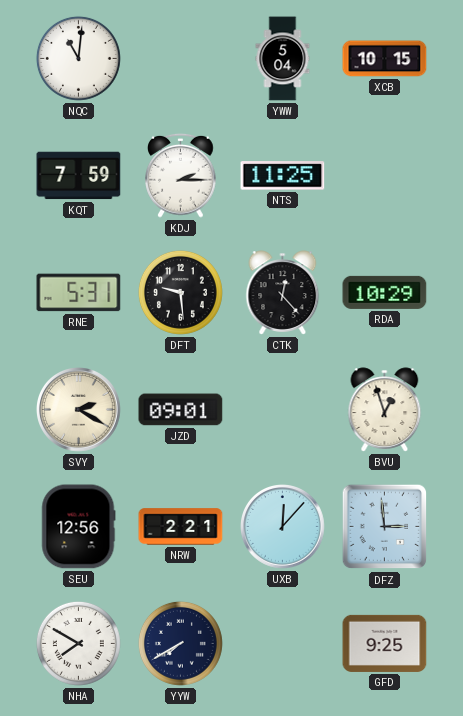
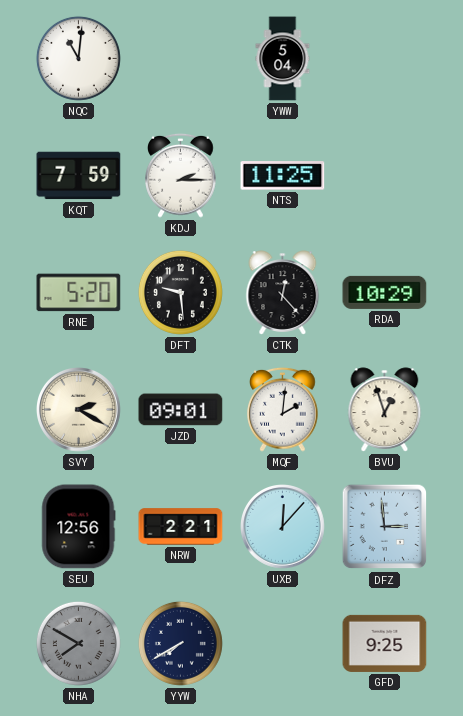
XCB: 10:15 -> none
RNE: 5:31 -> 5:20
MQF: none -> 2:01
NHA dial: white -> grey
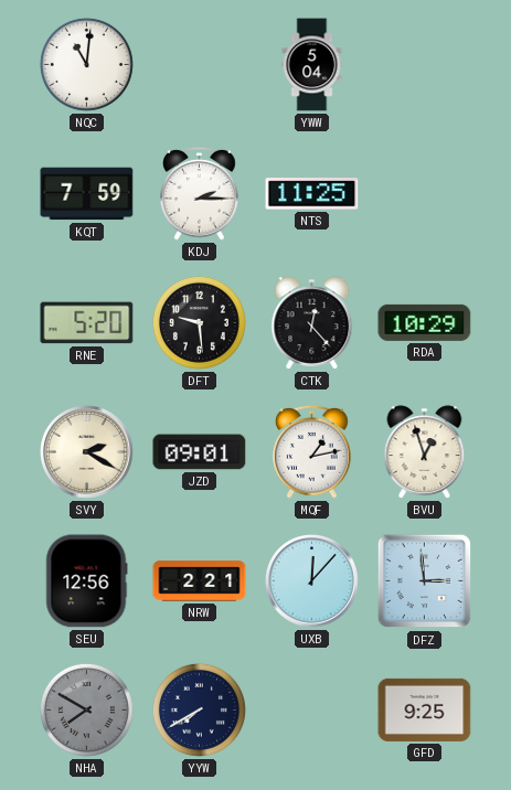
MQF: 2:01 -> 1:13
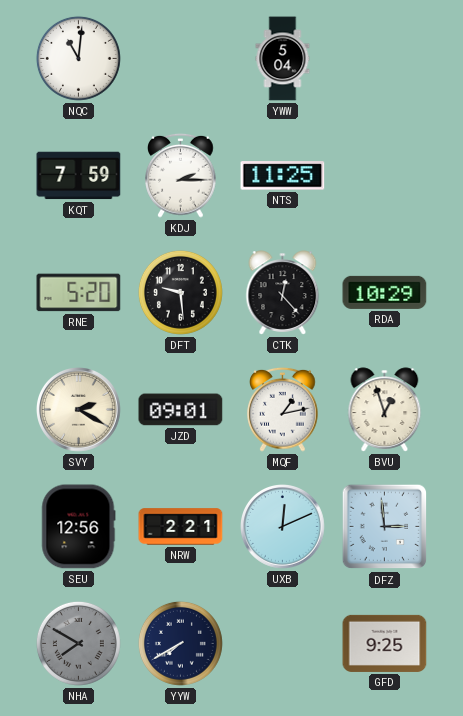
UXB: 12:07 -> 12:11
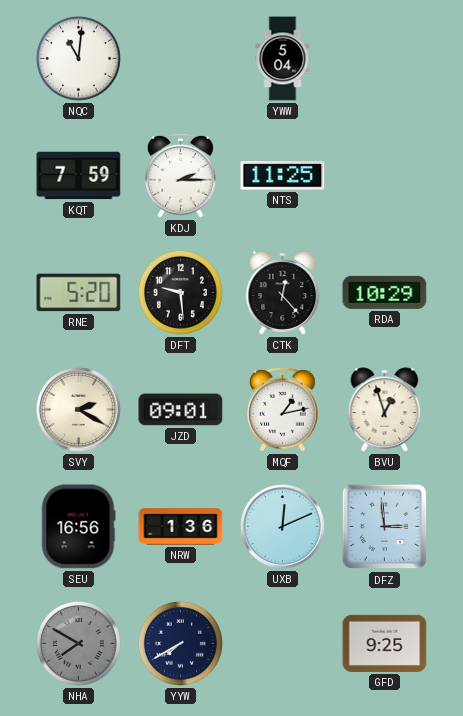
SEU: 12:56 -> 16:56
NRW: 2:21 -> 1:36
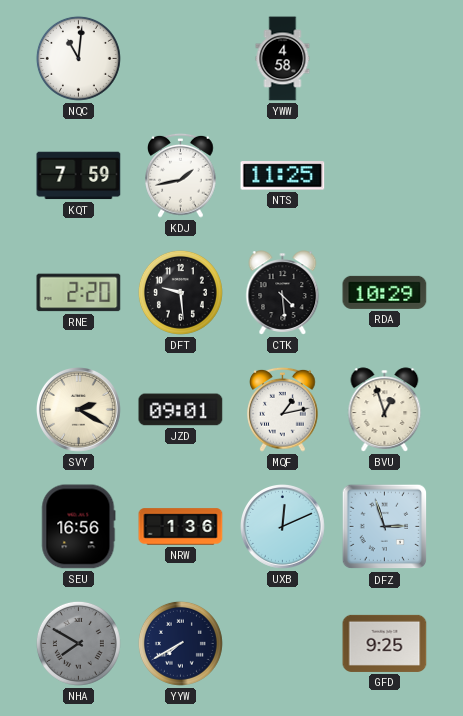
YWW: 5:04 -> 4:58
KDJ: 2:15 -> 1:43
RNE: 5:20 -> 2:20
CTK: 12:23 -> 4:29
DFZ: 2:59 -> 2:57
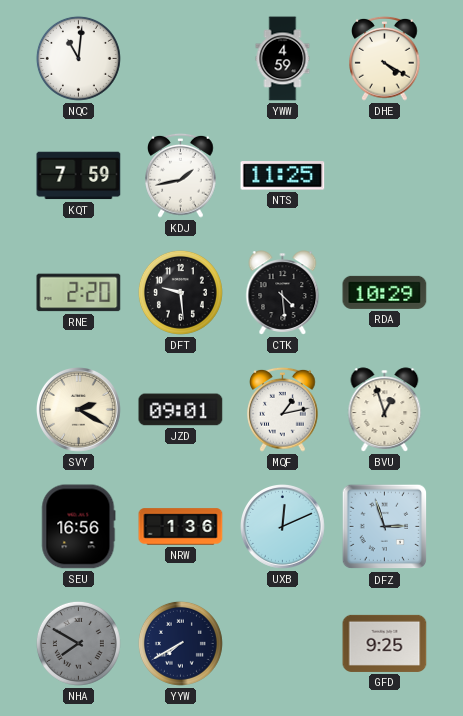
YWW: 4:58 -> 4:59
DHE: none -> 4:20
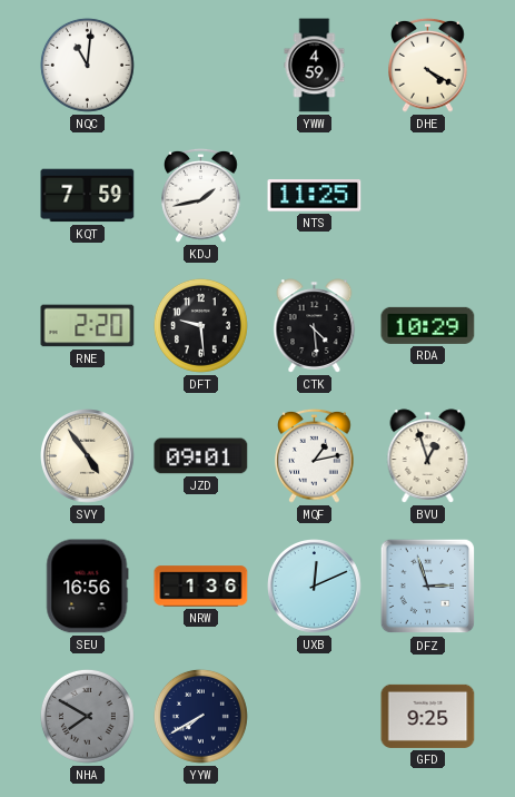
SVY: 2:20 -> 4:54
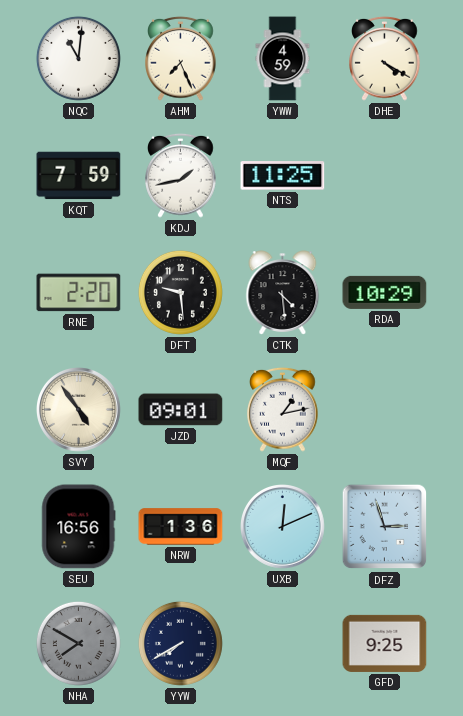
AHM: none -> 7:26
BVU: 12:57 -> none
